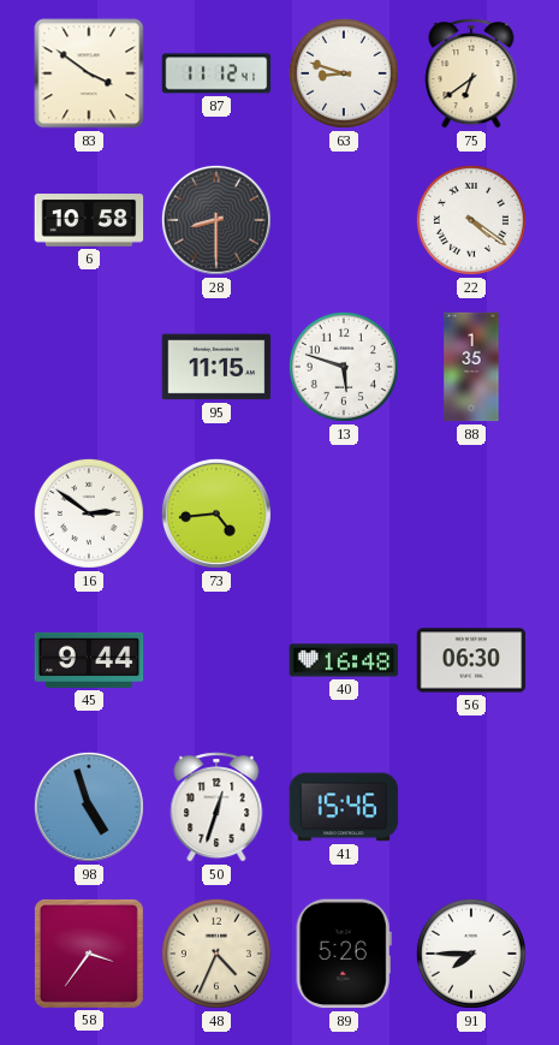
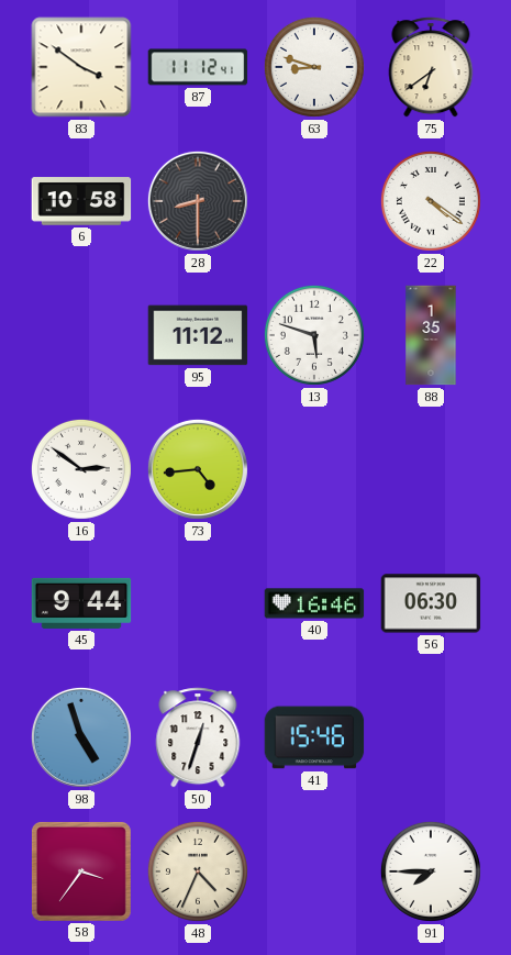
95: 11:15 -> 11:12
40: 16:48 -> 16:46
89: 5:26 -> none
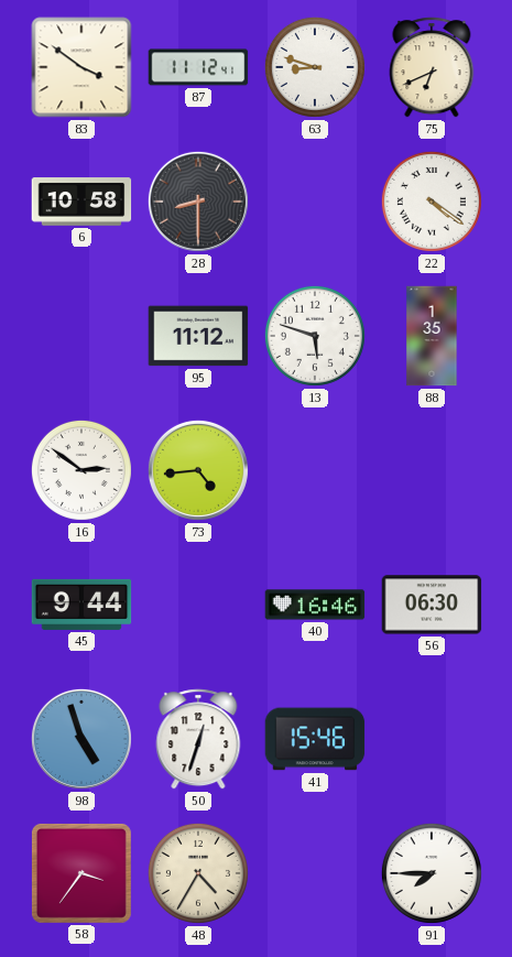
75: 6:39 -> 6:41
48: 4:34 -> 4:35
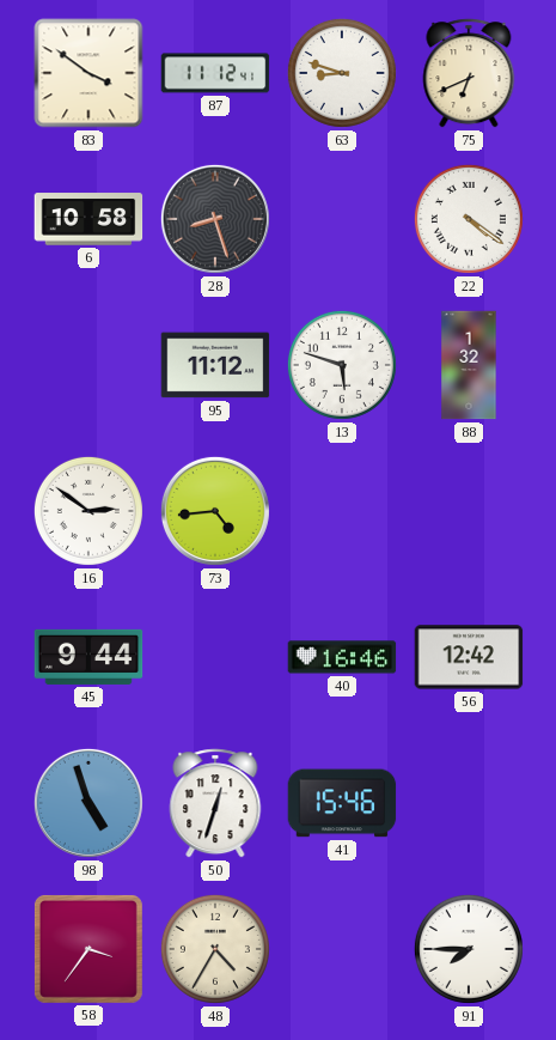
28: 8:30 -> 8:27
88: 1:35 -> 1:32
56: 06:30 -> 12:42
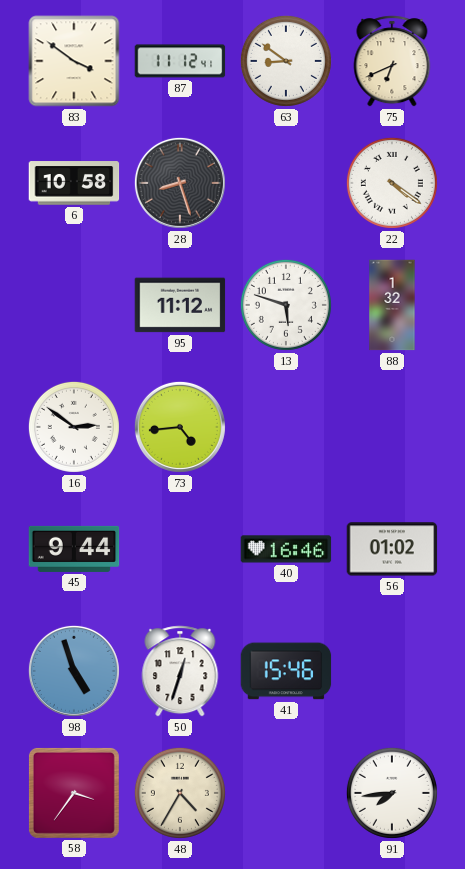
63: 8:48 -> 8:51
56: 12:42 -> 01:02
91: 7:45 -> 7:44
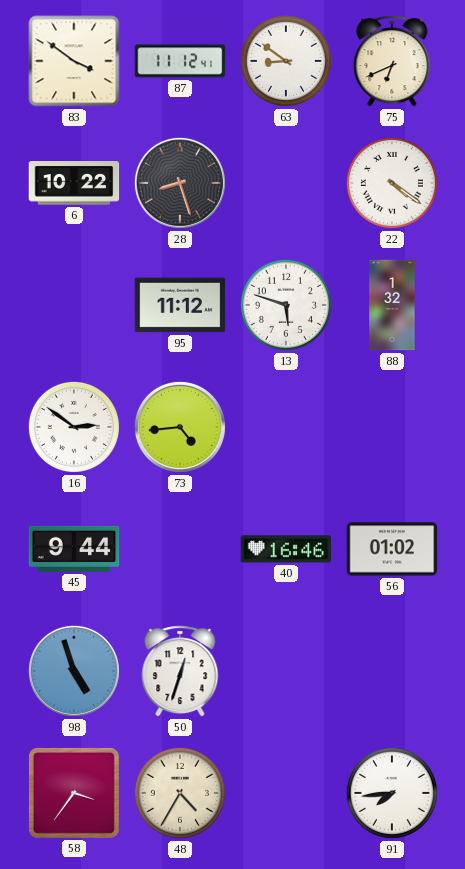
6: 10:58 -> 10:22
41: 15:46 -> none
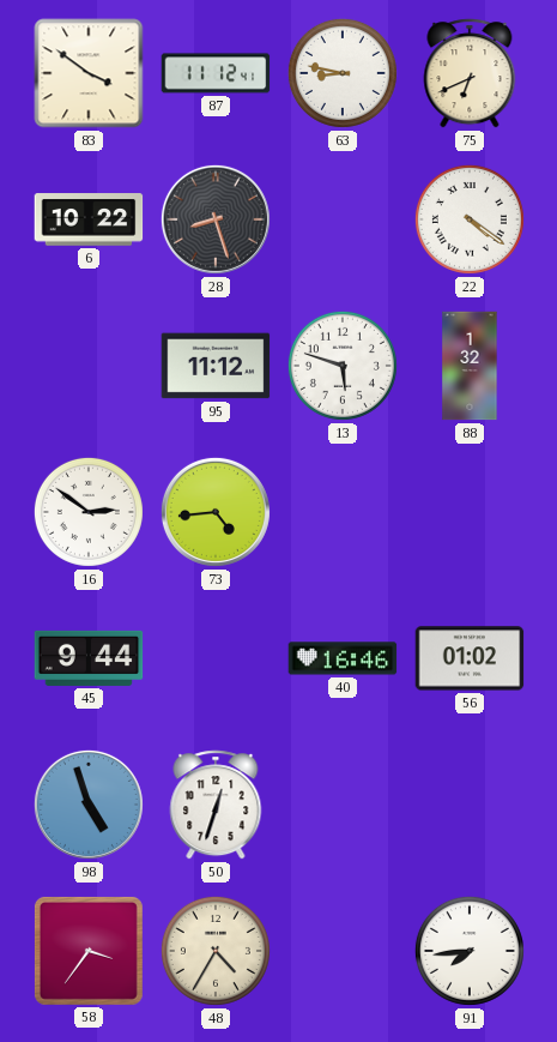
63: 8:51 -> 8:47
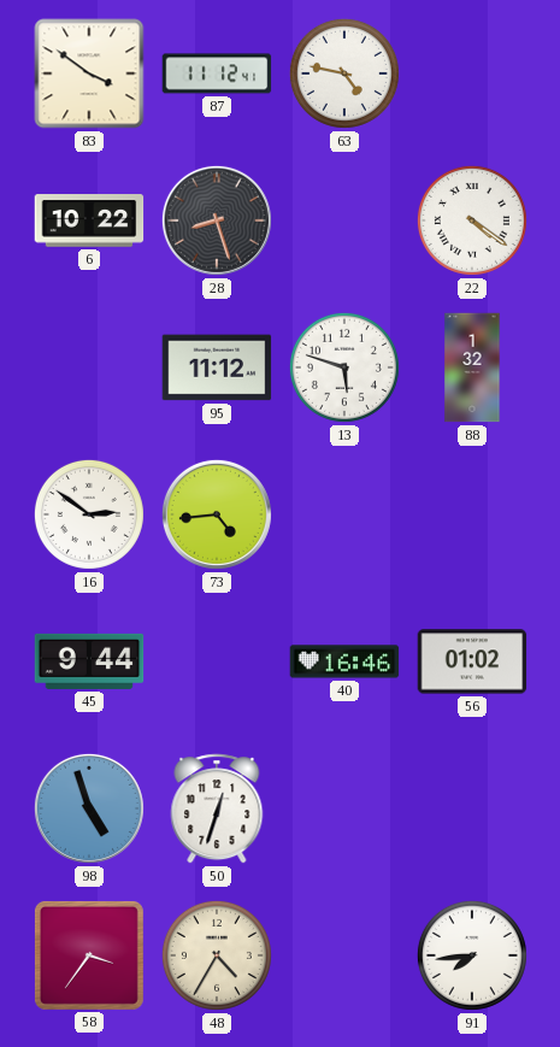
63: 8:47 -> 4:47
75: 6:41 -> none
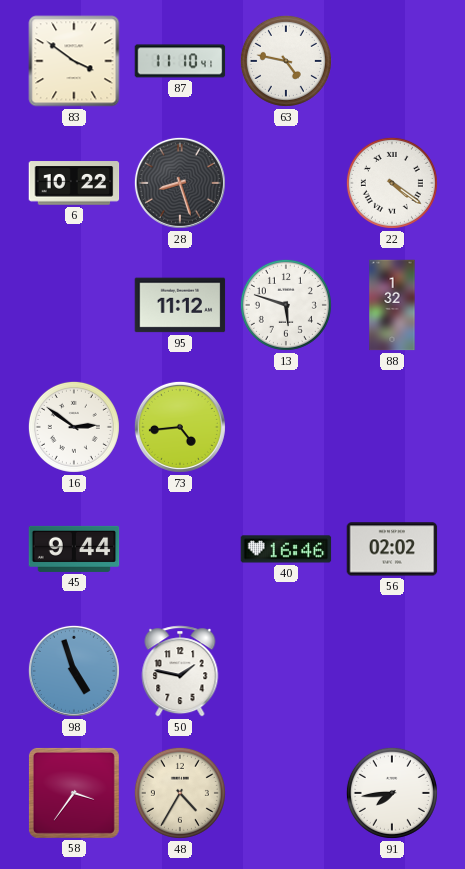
87: 11:12 -> 11:10
56: 01:02 -> 02:02
50: 12:33 -> 1:47
